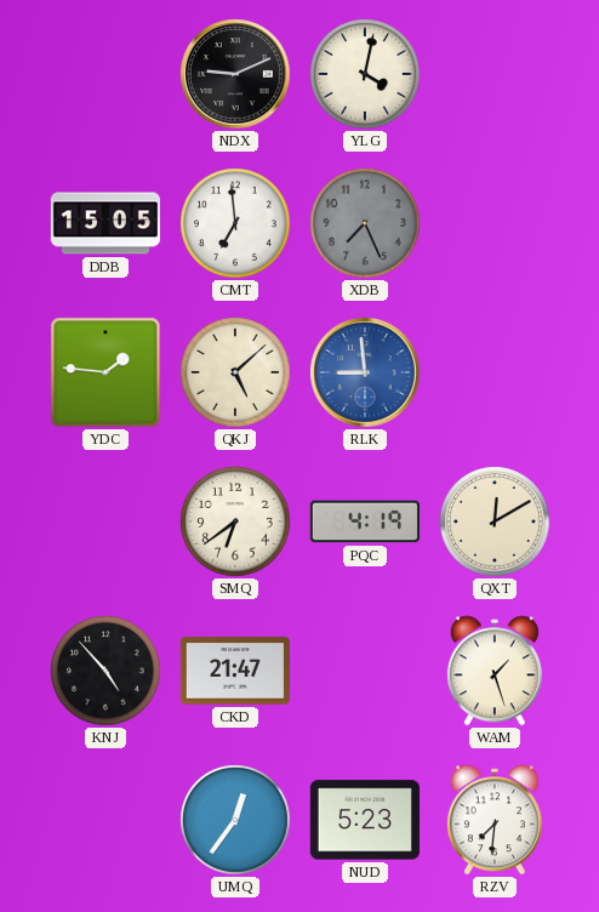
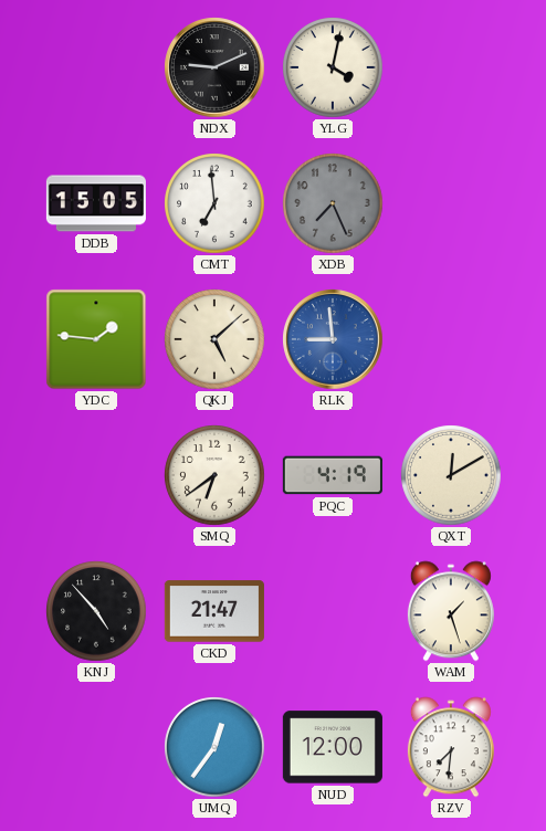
NUD: 5:23 -> 12:00
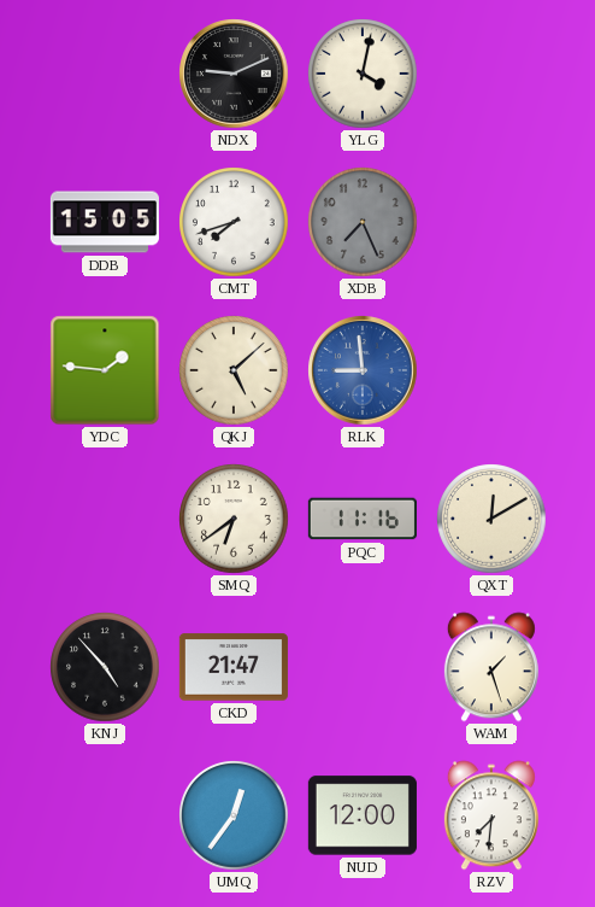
CMT: 6:59 -> 7:42
PQC: 4:19 -> 11:16
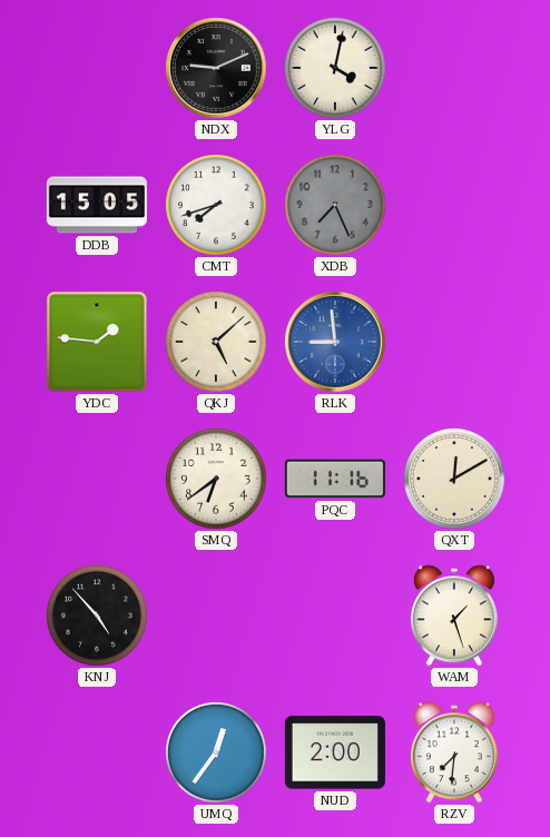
CKD: 21:47 -> none
NUD: 12:00 -> 2:00
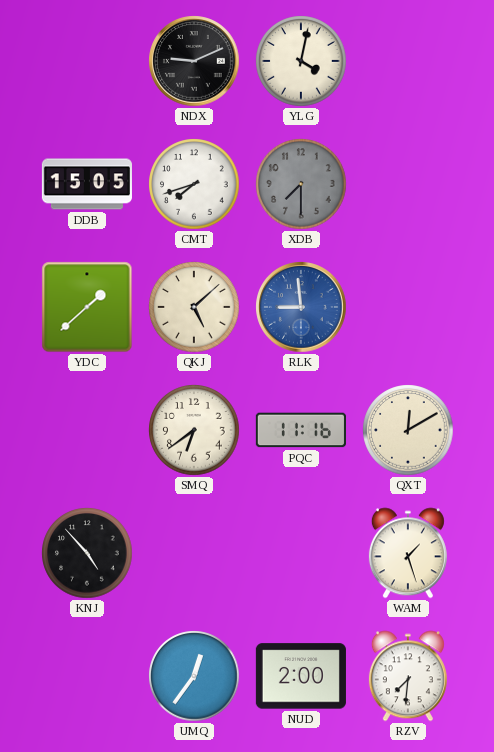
XDB: 7:26 -> 7:30
YDC: 1:46 -> 1:38
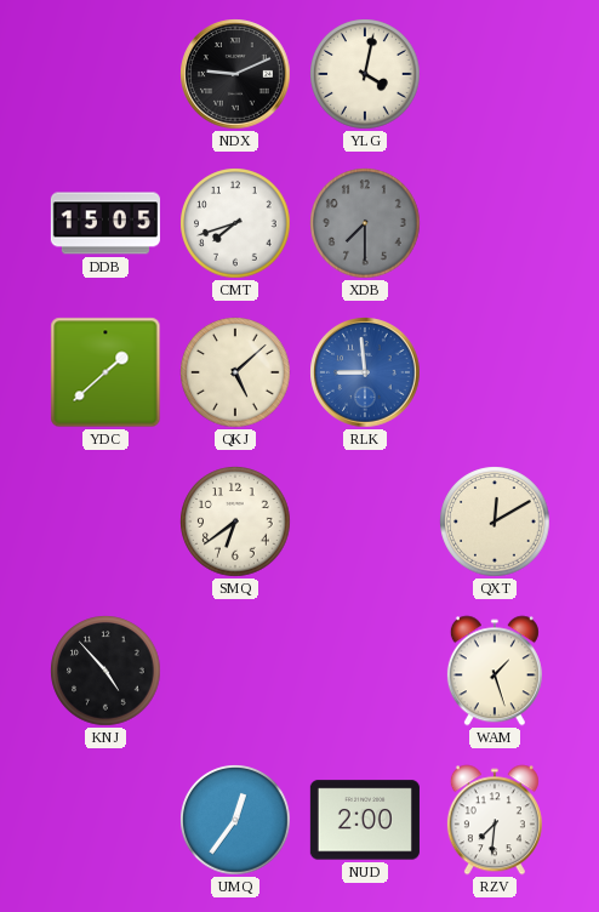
PQC: 11:16 -> none
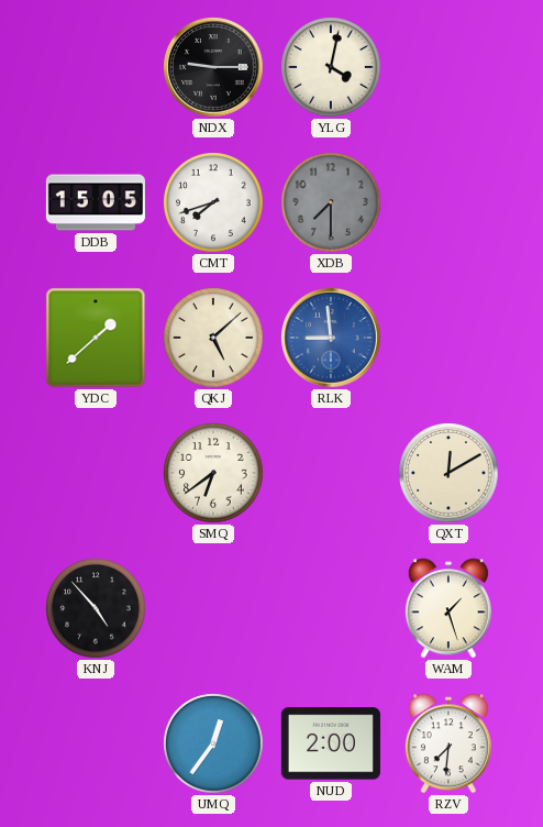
NDX: 9:11 -> 9:15
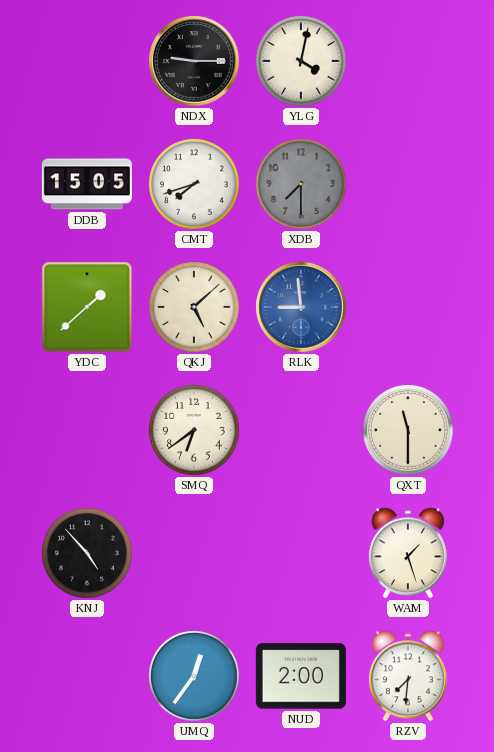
QXT: 12:10 -> 11:30
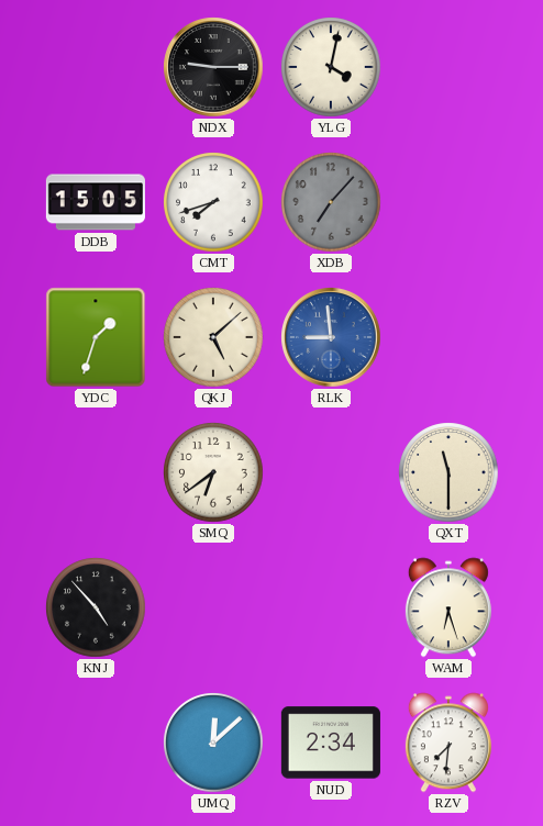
XDB: 7:30 -> 7:07
YDC: 1:38 -> 1:33
WAM: 1:27 -> 6:27
UMQ: 12:36 -> 12:08
NUD: 2:00 -> 2:34
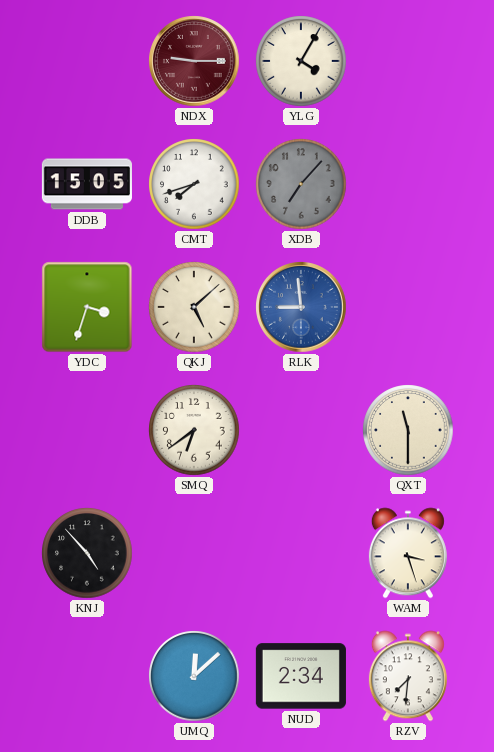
NDX dial: black -> burgundy
YLG: 4:02 -> 4:05
YDC: 1:33 -> 3:33
WAM: 6:27 -> 3:27
